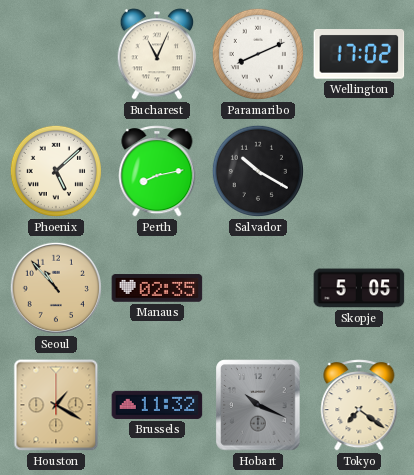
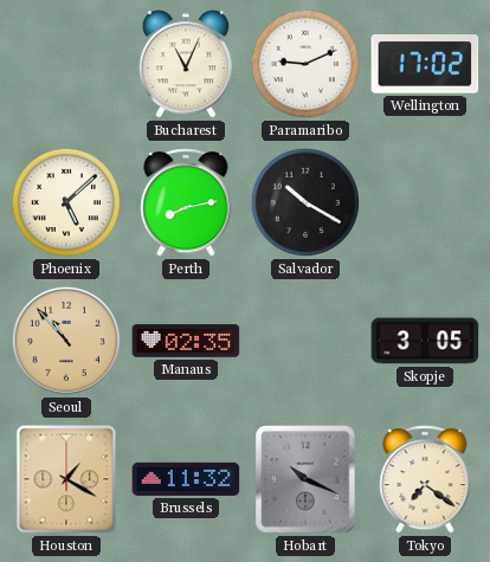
Paramaribo: 8:11 -> 9:11
Skopje: 5:05 -> 3:05
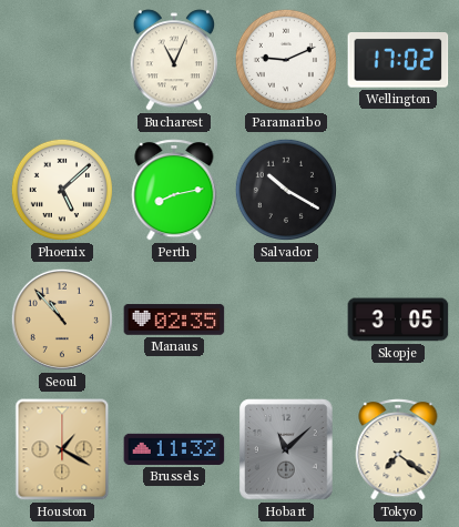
Hobart: 10:19 -> 11:08
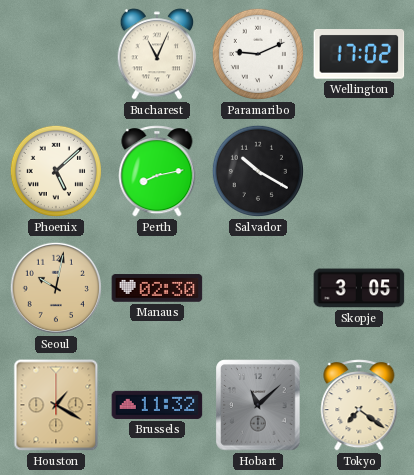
Seoul: 10:53 -> 10:02
Manaus: 02:35 -> 02:30
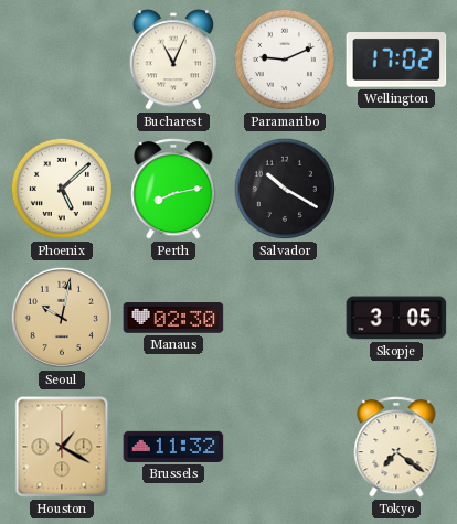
Hobart: 11:08 -> none
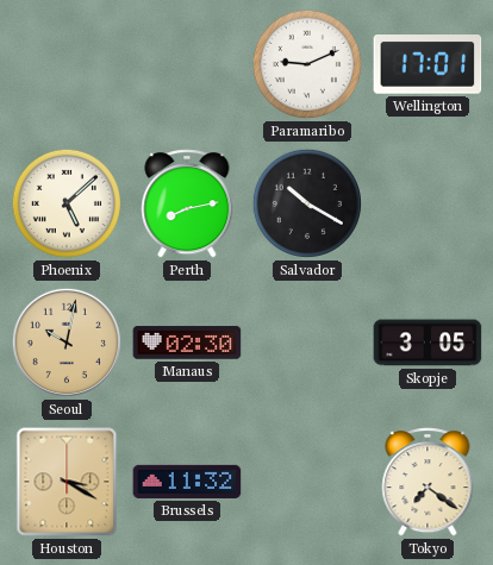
Bucharest: 11:04 -> none
Wellington: 17:02 -> 17:01
Houston: 1:20 -> 3:20
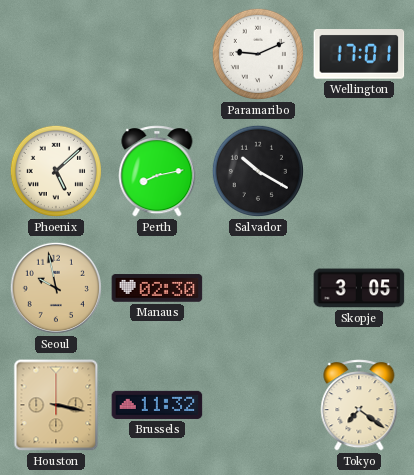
Seoul: 10:02 -> 9:58
Houston: 3:20 -> 3:17
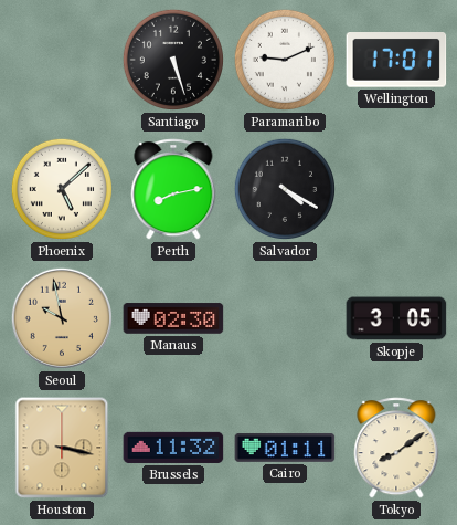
Santiago: none -> 5:27
Salvador: 10:20 -> 4:20
Cairo: none -> 01:11
Tokyo: 7:21 -> 8:09
